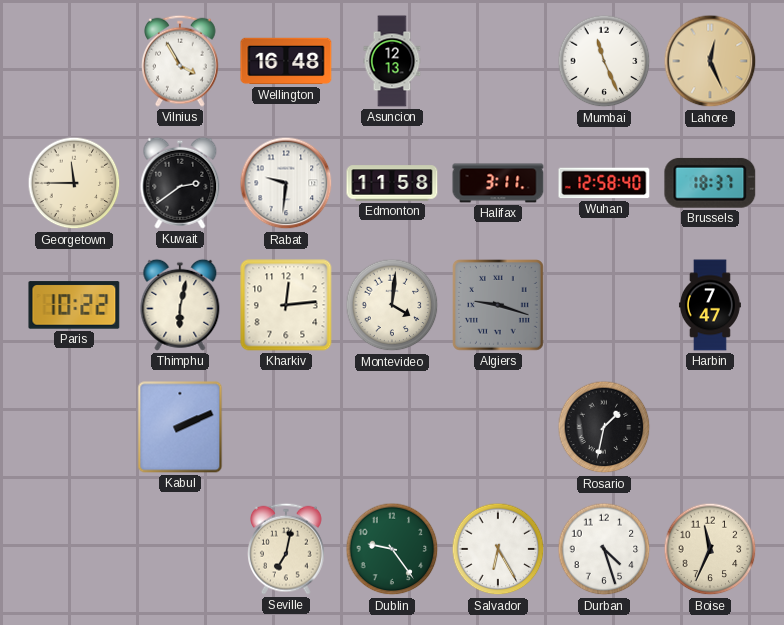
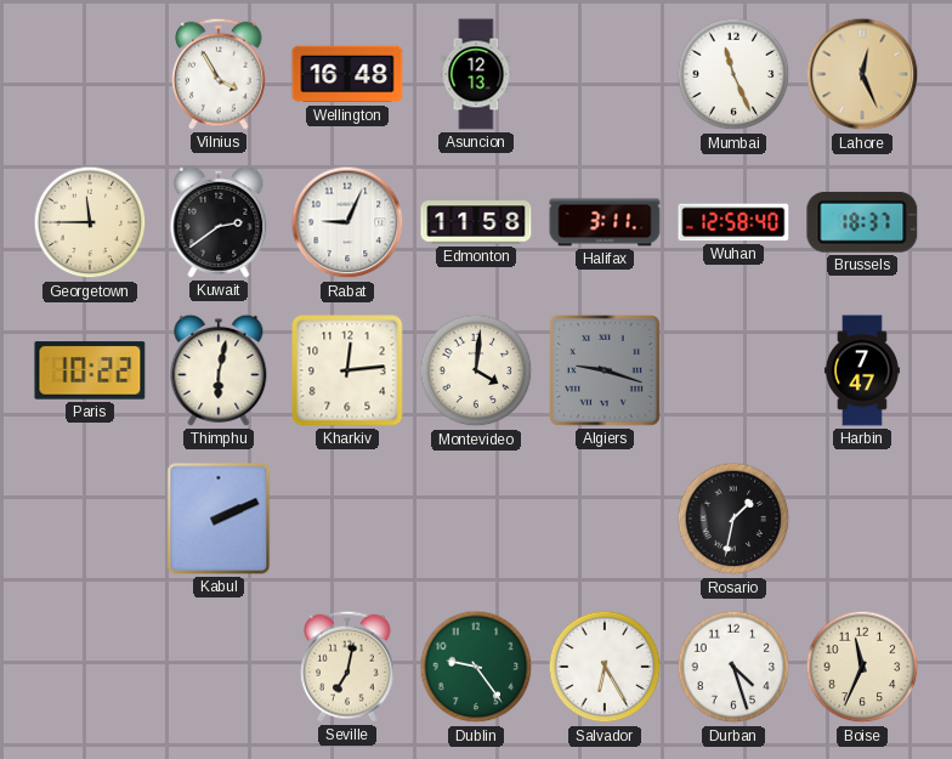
Rabat: 9:31 -> 9:04
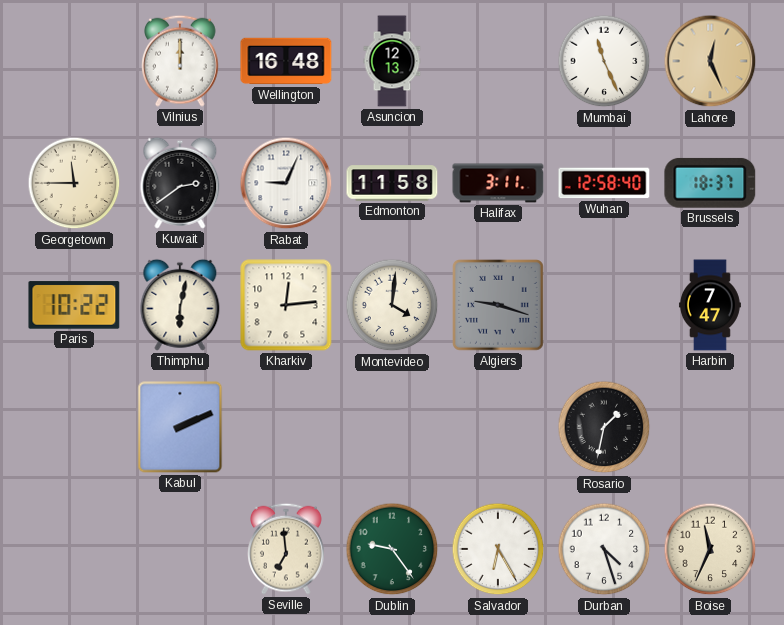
Vilnius: 3:55 -> 12:00
Seville: 7:02 -> 6:59
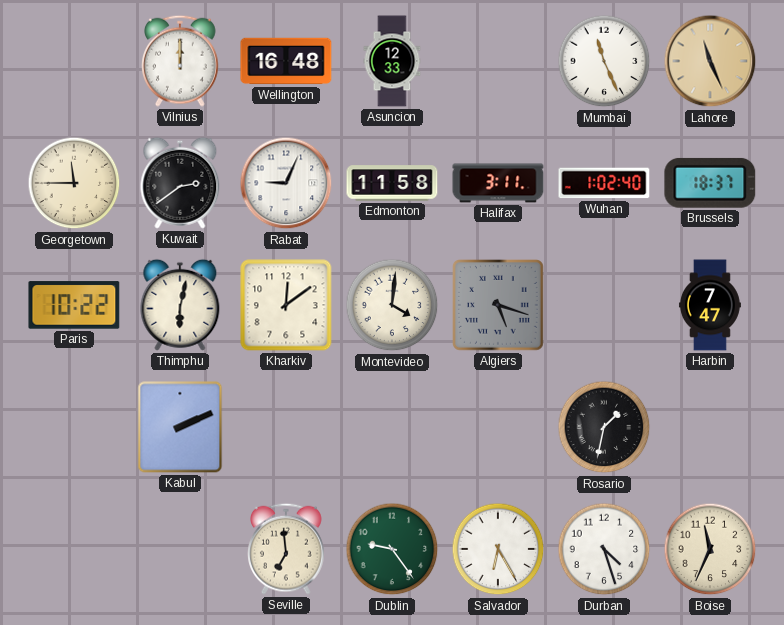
Asuncion: 12:13 -> 12:33
Lahore: 12:26 -> 11:26
Wuhan: 12:58 -> 1:02
Kharkiv: 12:14 -> 12:09
Algiers: 9:18 -> 5:18
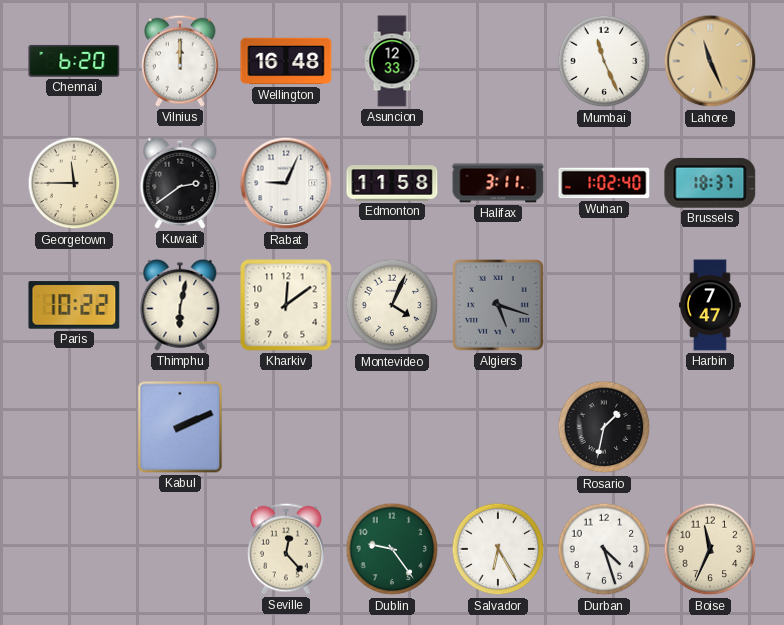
Chennai: none -> 6:20
Montevideo: 4:01 -> 4:04
Seville: 6:59 -> 12:23
